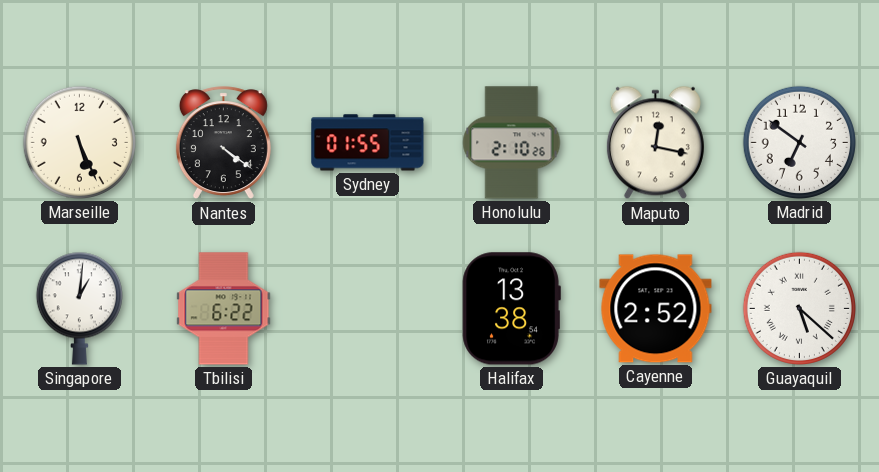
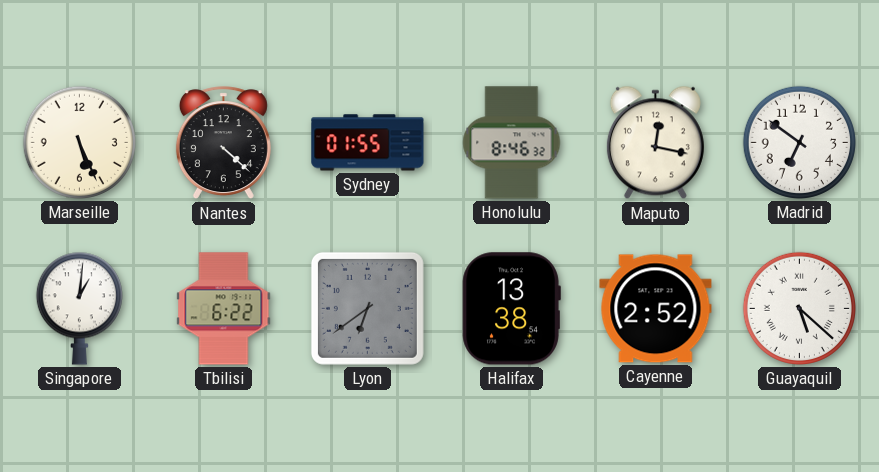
Nantes: 4:21 -> 4:22
Honolulu: 2:10 -> 8:46
Lyon: none -> 6:39
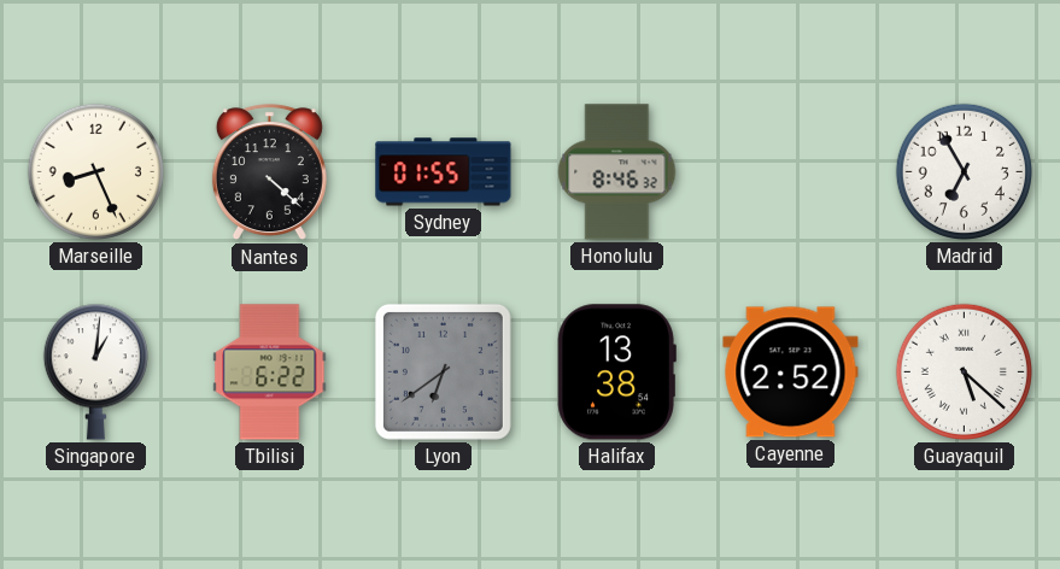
Marseille: 5:26 -> 8:26
Maputo: 12:17 -> none
Madrid: 6:51 -> 6:55
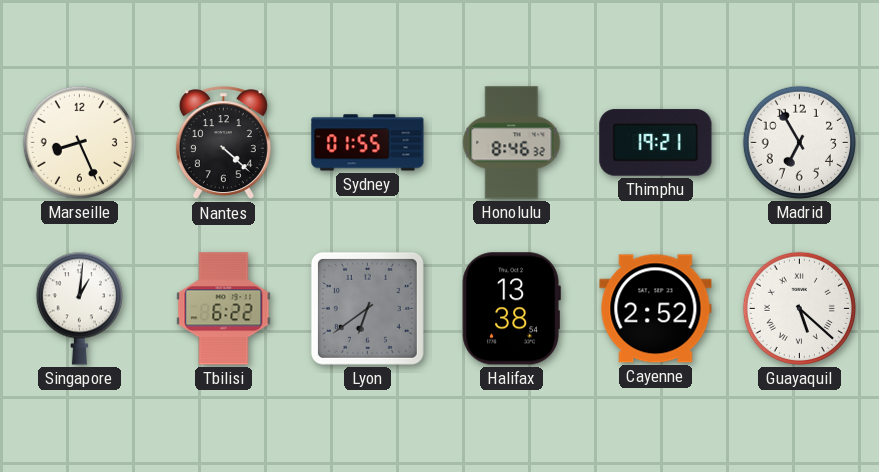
Thimphu: none -> 19:21
